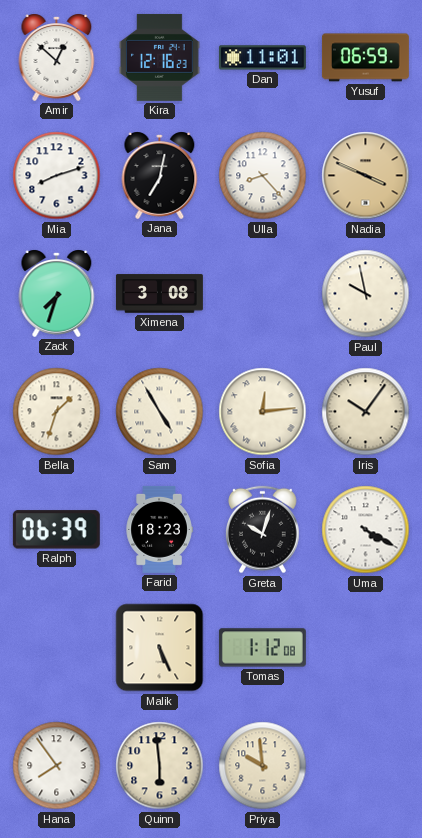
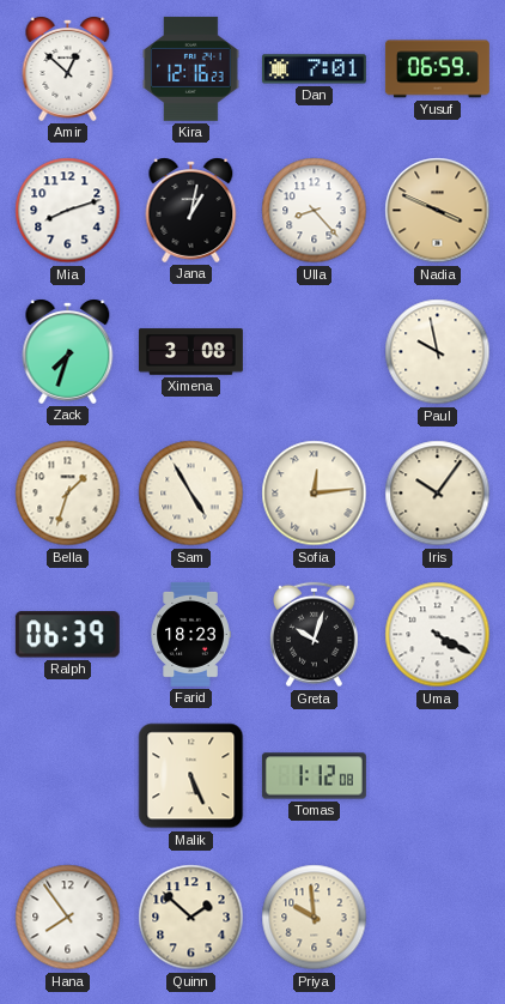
Dan: 11:01 -> 7:01
Jana: 7:02 -> 1:02
Quinn: 5:59 -> 1:52
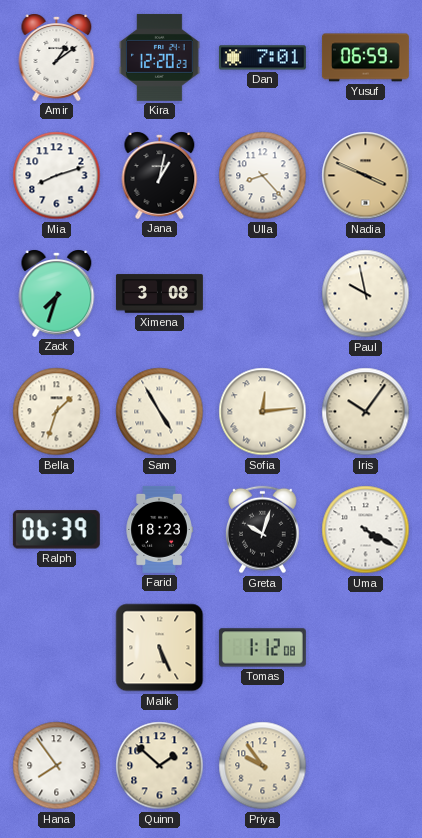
Amir: 12:52 -> 1:09
Kira: 12:16 -> 12:20
Priya: 9:59 -> 9:54
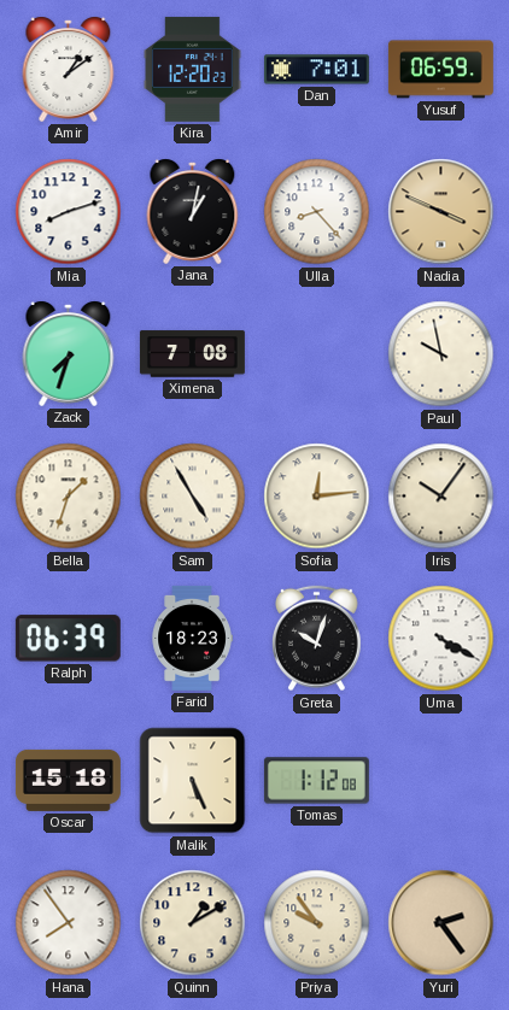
Ximena: 3:08 -> 7:08
Oscar: none -> 15:18
Quinn: 1:52 -> 1:10
Yuri: none -> 2:24
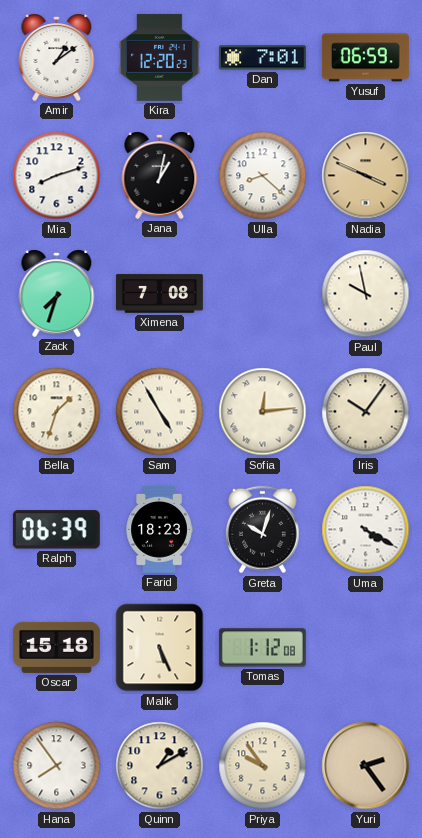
Ulla: 8:23 -> 8:22
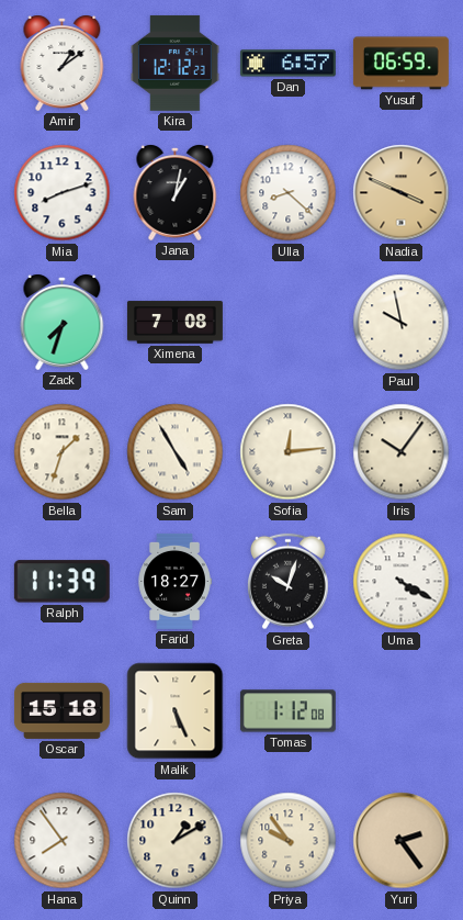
Kira: 12:20 -> 12:12
Dan: 7:01 -> 6:57
Ralph: 06:39 -> 11:39
Farid: 18:23 -> 18:27
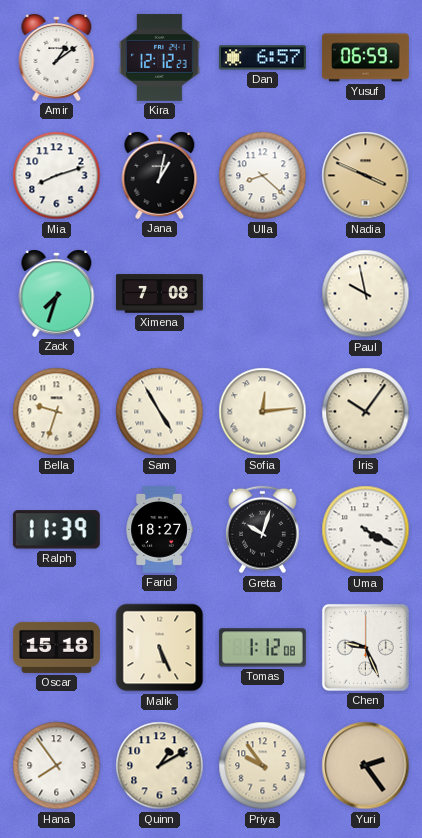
Bella: 1:33 -> 9:33
Chen: none -> 9:26
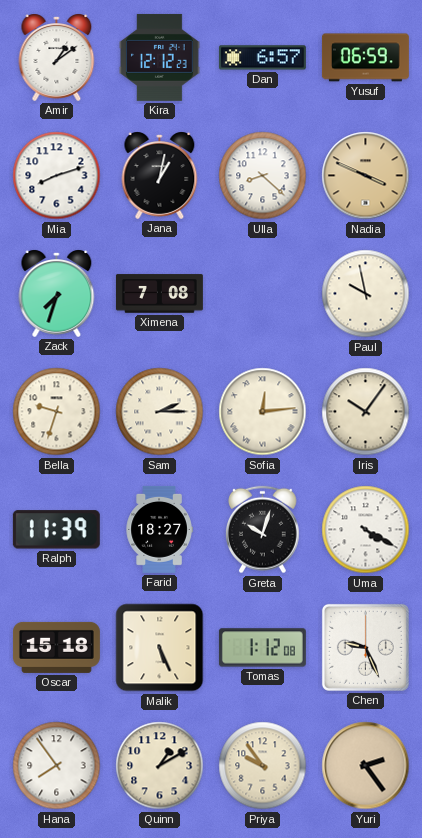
Sam: 4:55 -> 2:15
